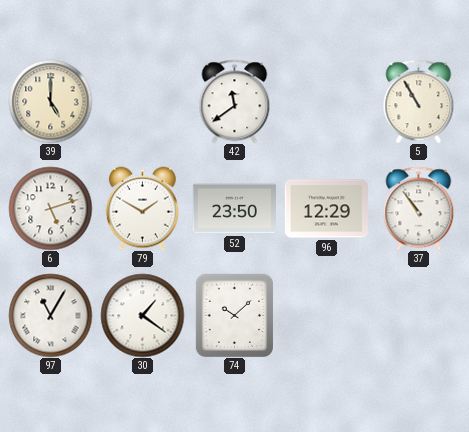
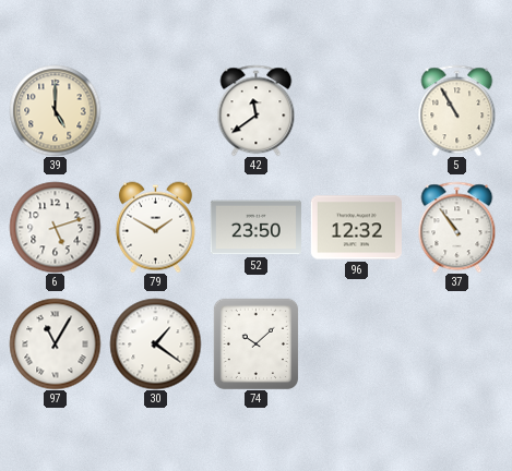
96: 12:29 -> 12:32
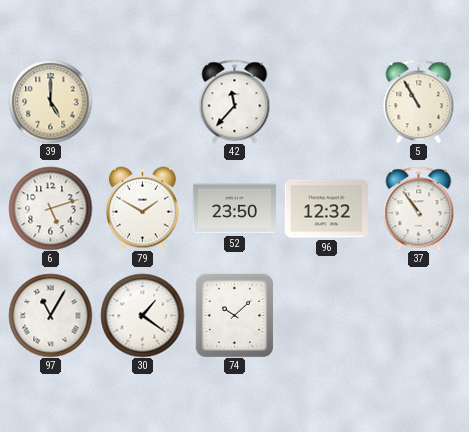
42: 11:39 -> 11:37
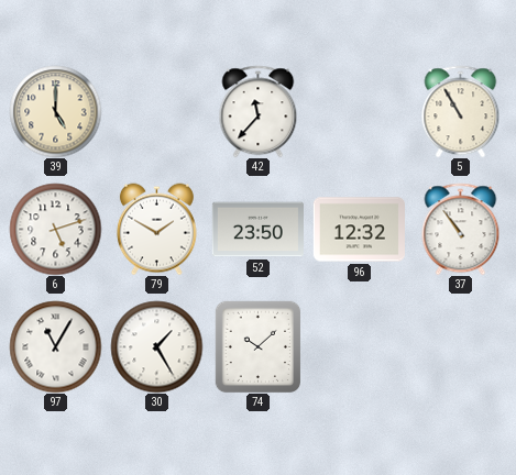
30: 1:21 -> 1:25
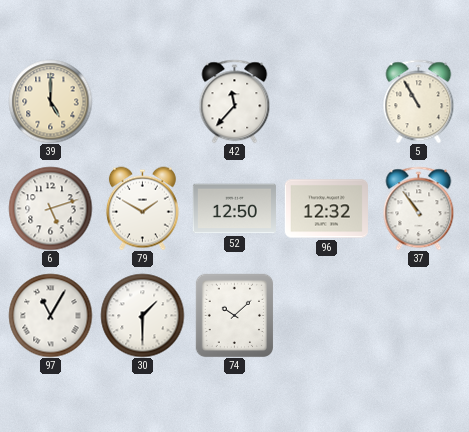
52: 23:50 -> 12:50
30: 1:25 -> 1:30
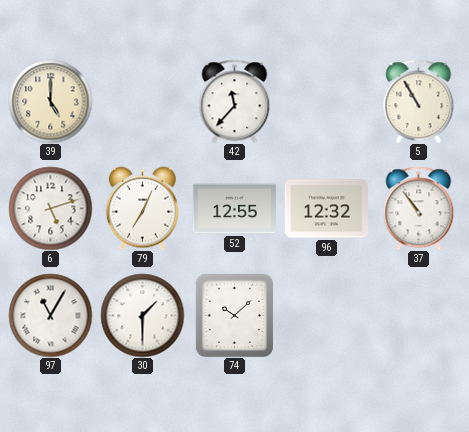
79: 1:50 -> 7:04
52: 12:50 -> 12:55
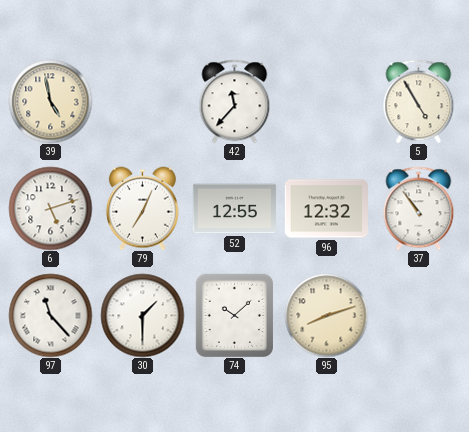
39: 5:00 -> 4:58
5: 10:55 -> 4:55
97: 11:05 -> 11:23
95: none -> 8:12
